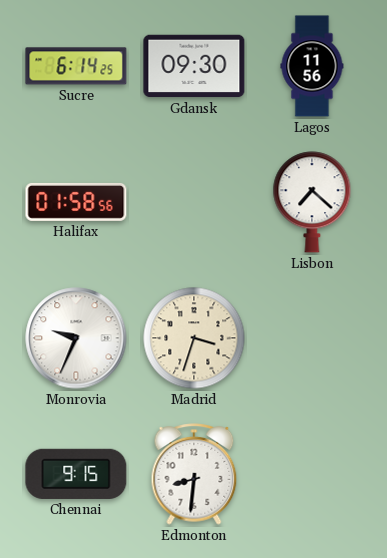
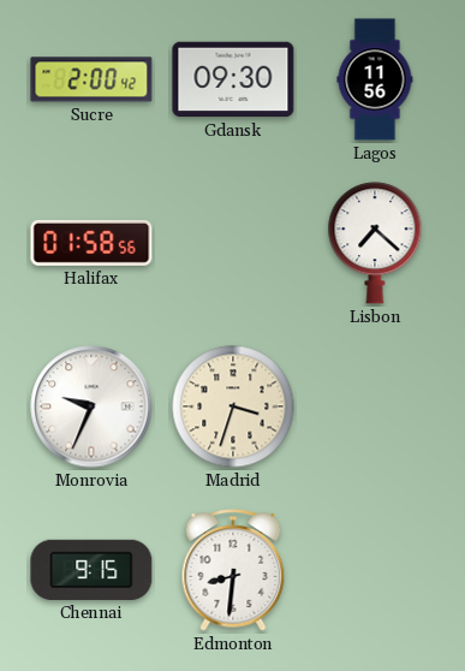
Sucre: 6:14 -> 2:00
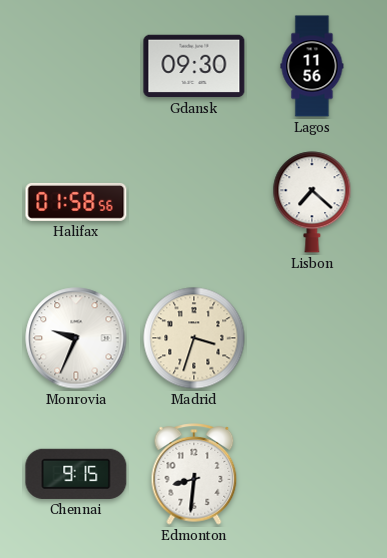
Sucre: 2:00 -> none
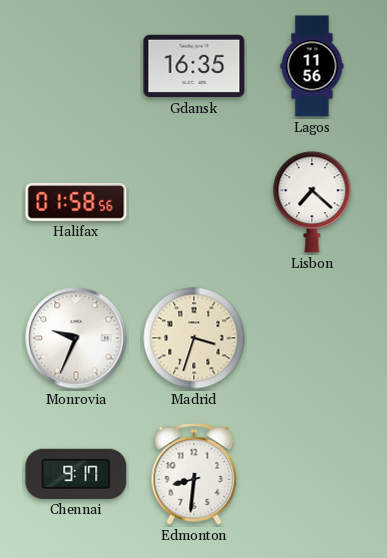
Gdansk: 09:30 -> 16:35
Chennai: 9:15 -> 9:17
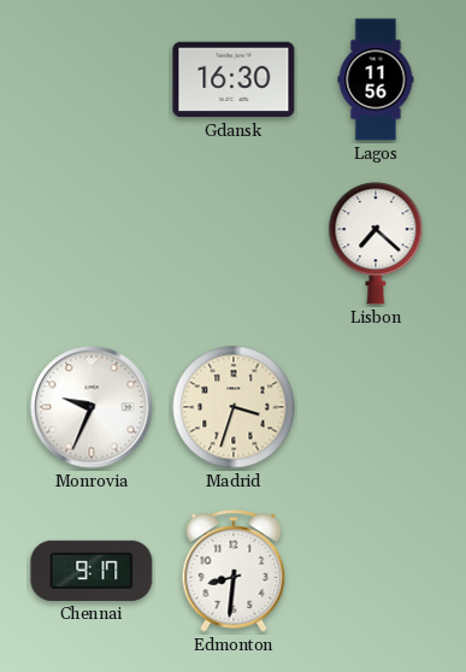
Gdansk: 16:35 -> 16:30
Halifax: 01:58 -> none
